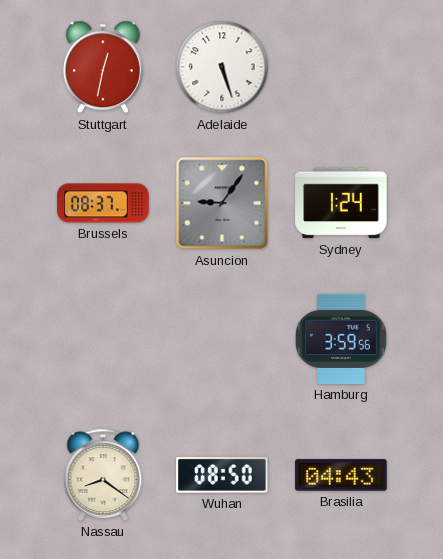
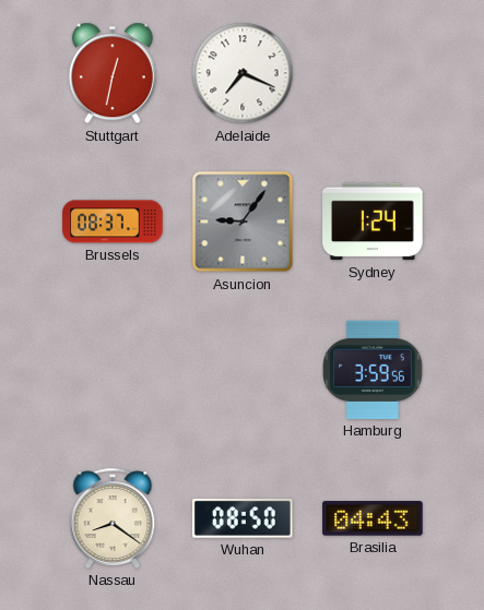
Adelaide: 5:27 -> 7:19
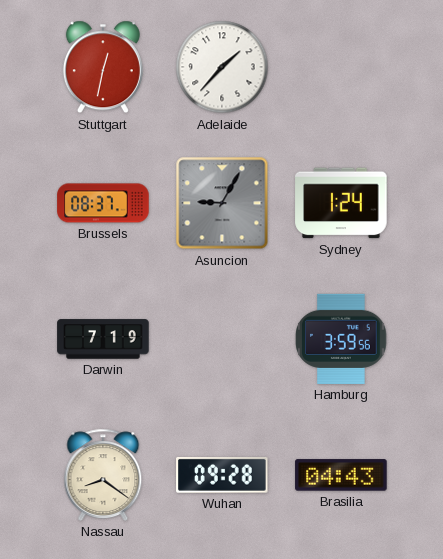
Adelaide: 7:19 -> 1:37
Asuncion: 9:06 -> 9:05
Darwin: none -> 7:19
Wuhan: 08:50 -> 09:28
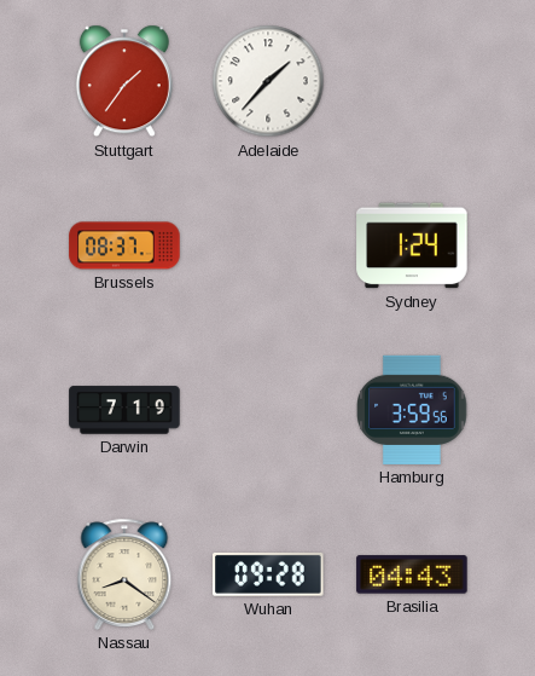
Stuttgart: 12:32 -> 1:36
Asuncion: 9:05 -> none
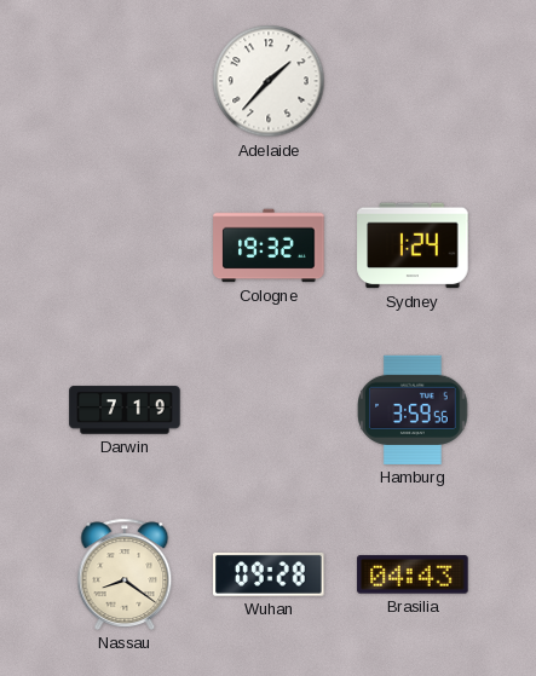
Stuttgart: 1:36 -> none
Brussels: 08:37 -> none
Cologne: none -> 19:32
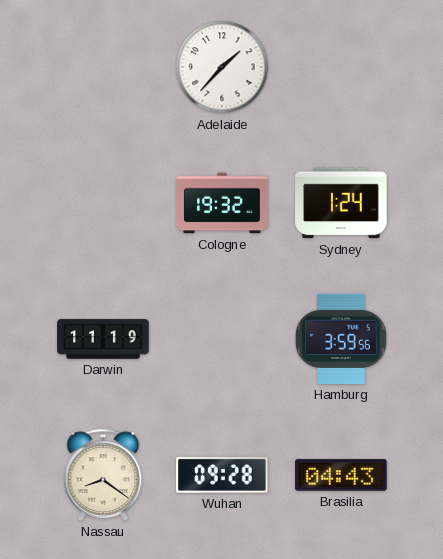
Darwin: 7:19 -> 11:19
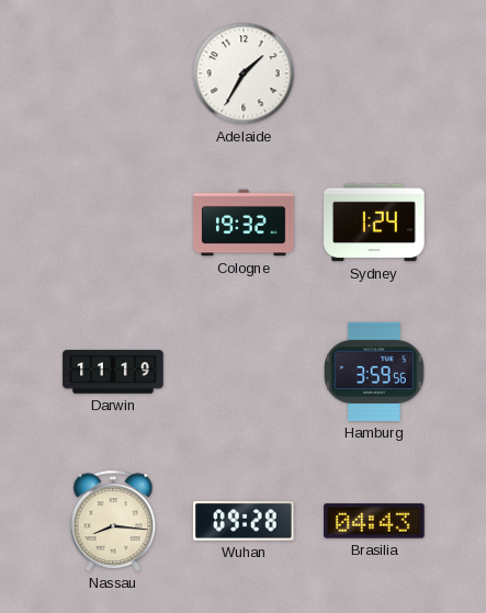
Adelaide: 1:37 -> 1:35
Nassau: 8:21 -> 8:16
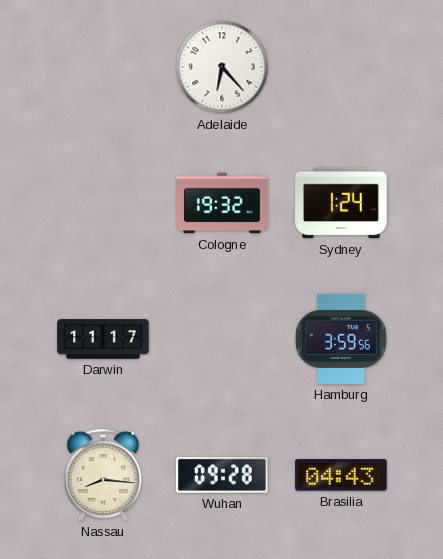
Adelaide: 1:35 -> 6:23
Darwin: 11:19 -> 11:17
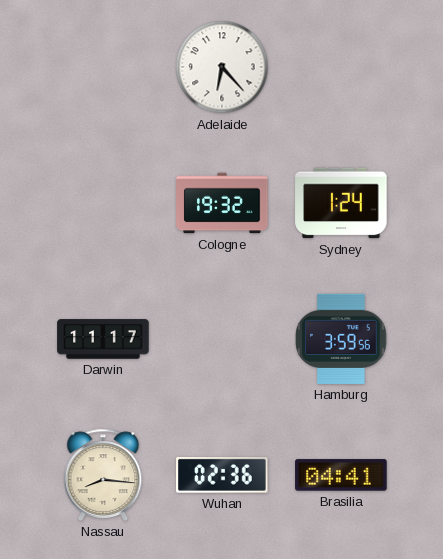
Wuhan: 09:28 -> 02:36
Brasilia: 04:43 -> 04:41
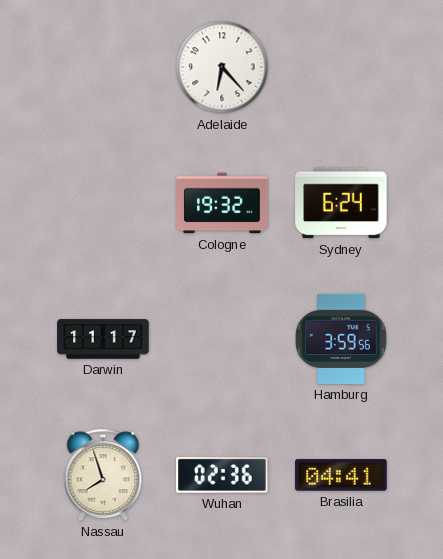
Sydney: 1:24 -> 6:24
Nassau: 8:16 -> 7:57
